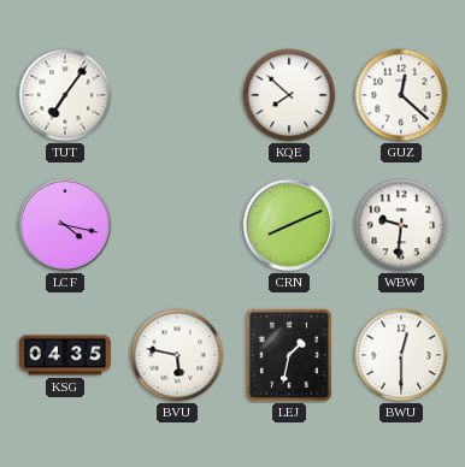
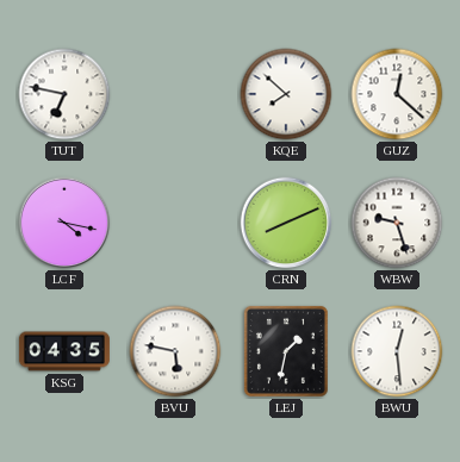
TUT: 7:06 -> 6:47
WBW: 9:31 -> 9:27
BWU: 12:30 -> 12:29
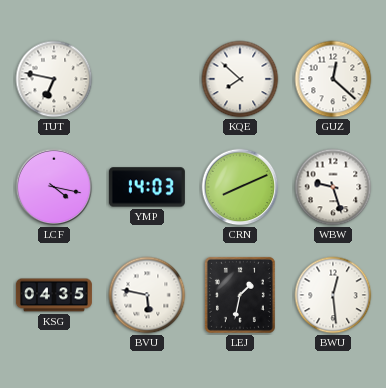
YMP: none -> 14:03
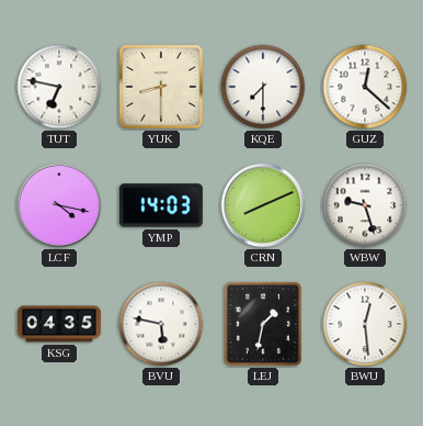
YUK: none -> 8:30
KQE: 7:52 -> 7:30
